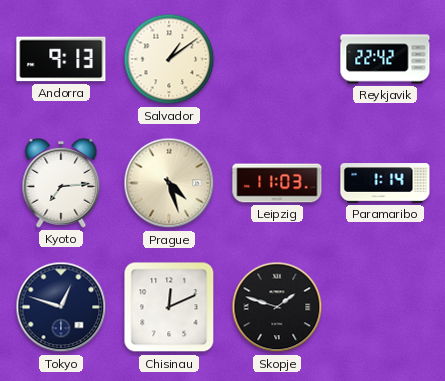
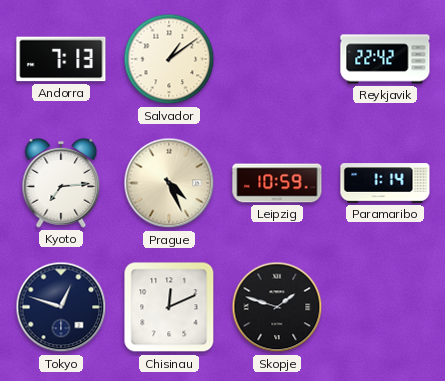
Andorra: 9:13 -> 7:13
Prague: 4:27 -> 4:26
Leipzig: 11:03 -> 10:59
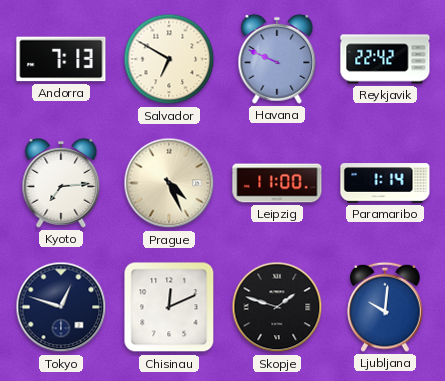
Salvador: 1:09 -> 6:50
Havana: none -> 9:49
Leipzig: 10:59 -> 11:00
Ljubljana: none -> 10:01
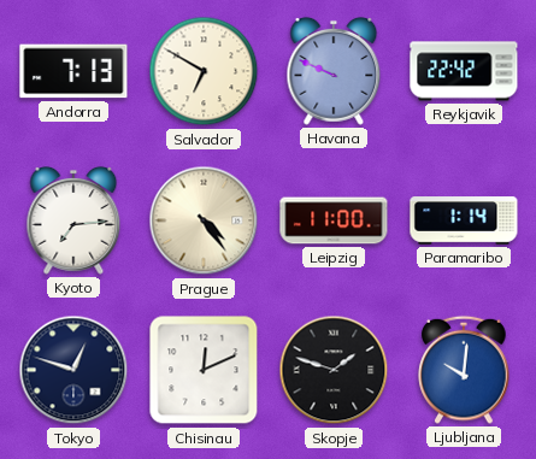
Prague: 4:26 -> 4:24
